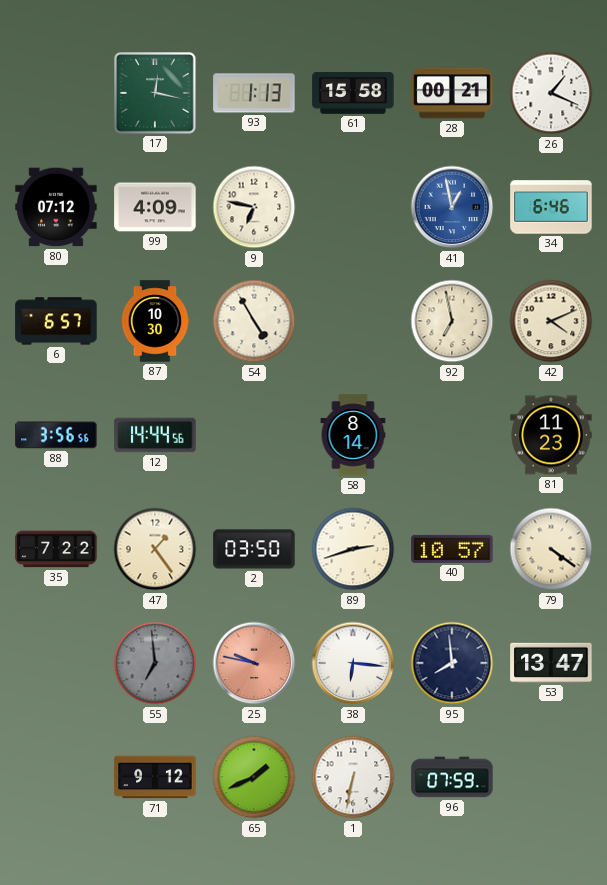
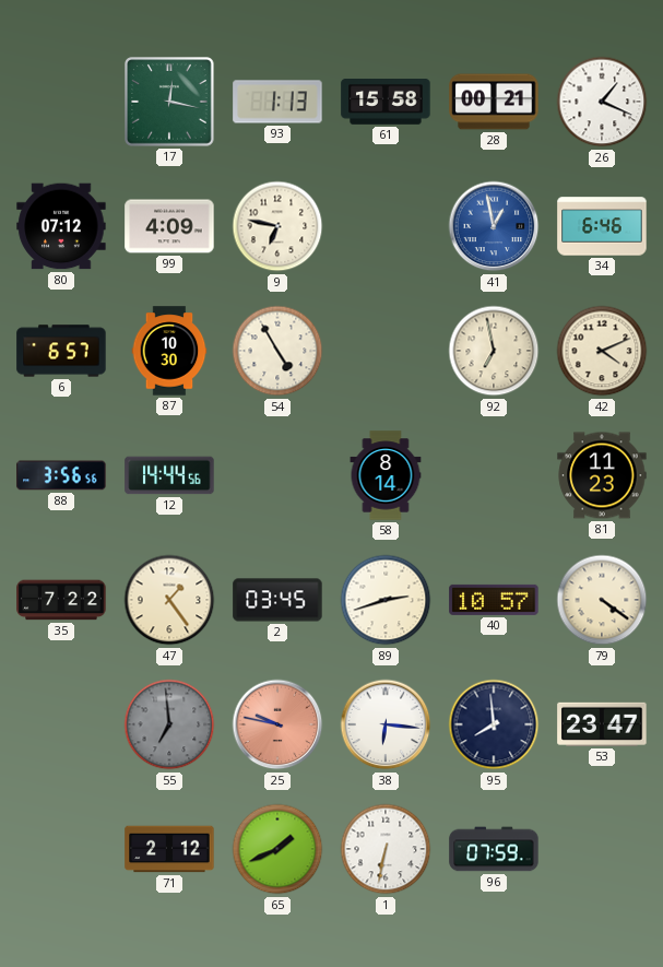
2: 03:50 -> 03:45
53: 13:47 -> 23:47
71: 9:12 -> 2:12
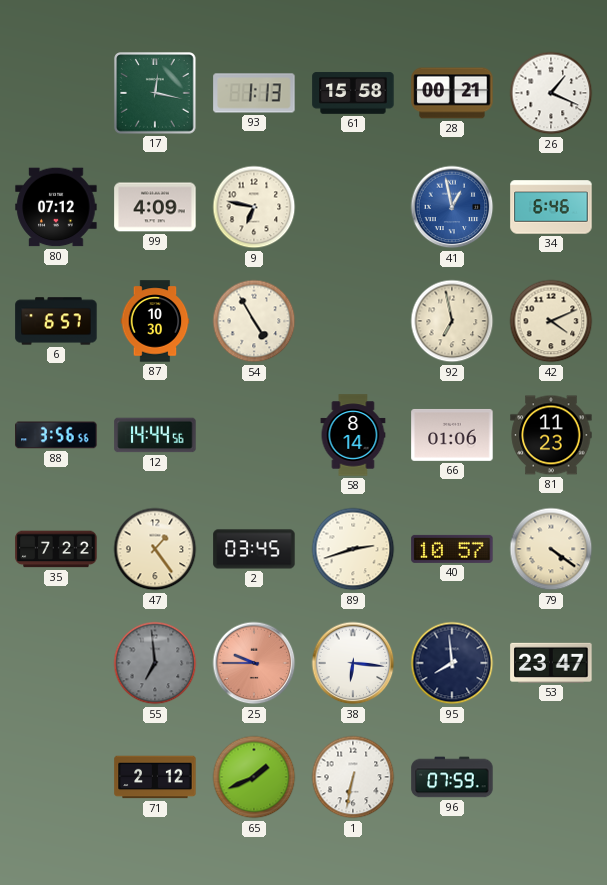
66: none -> 01:06
25: 9:47 -> 9:45
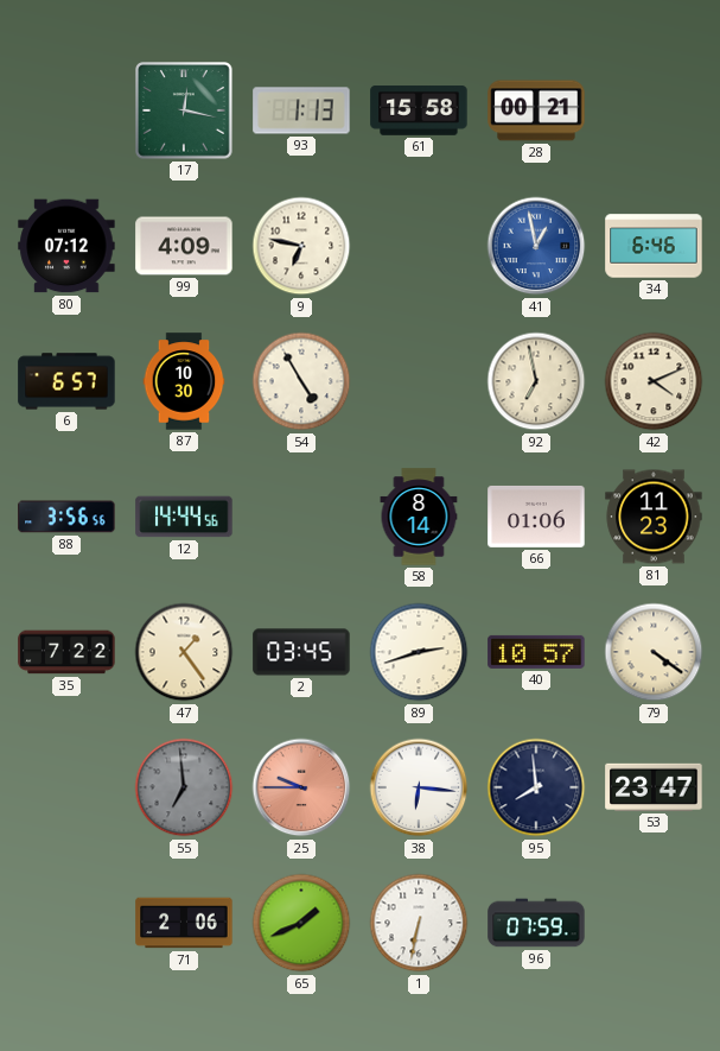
26: 1:19 -> none
71: 2:12 -> 2:06
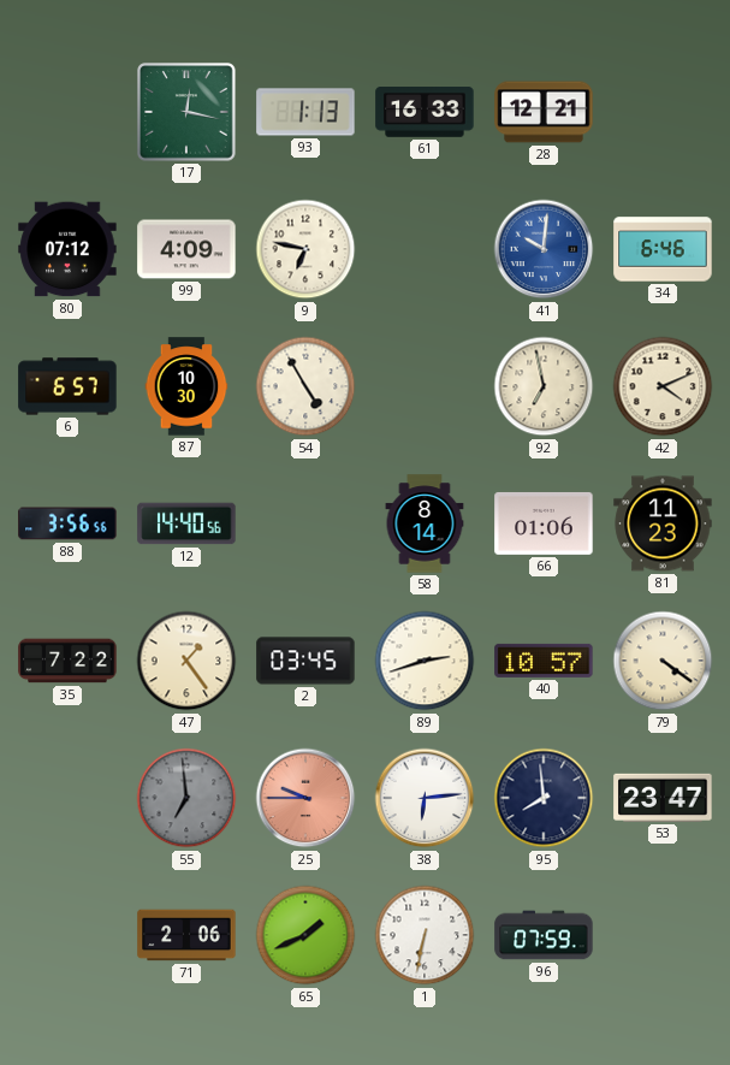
61: 15:58 -> 16:33
28: 00:21 -> 12:21
41: 12:58 -> 10:01
12: 14:44 -> 14:40
38: 6:16 -> 6:14
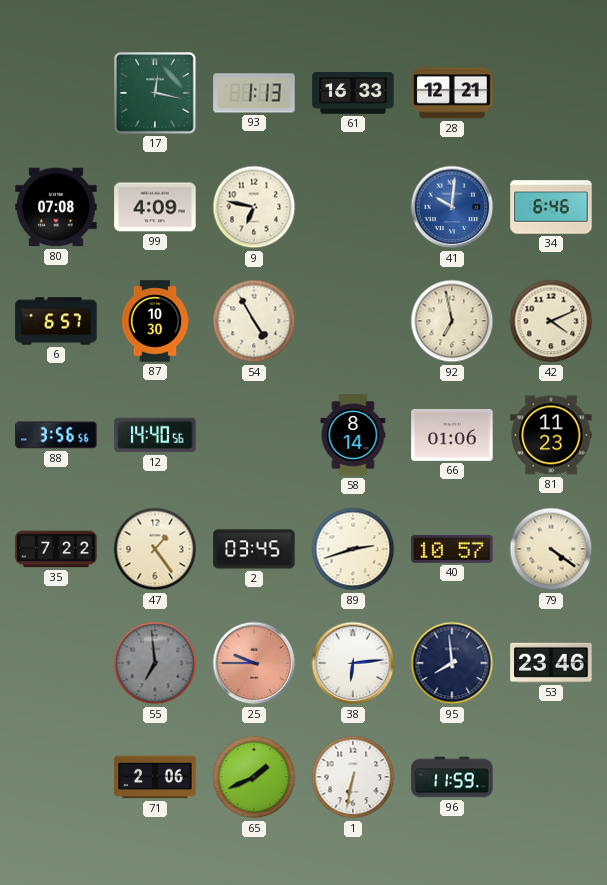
80: 07:12 -> 07:08
53: 23:47 -> 23:46
96: 07:59 -> 11:59
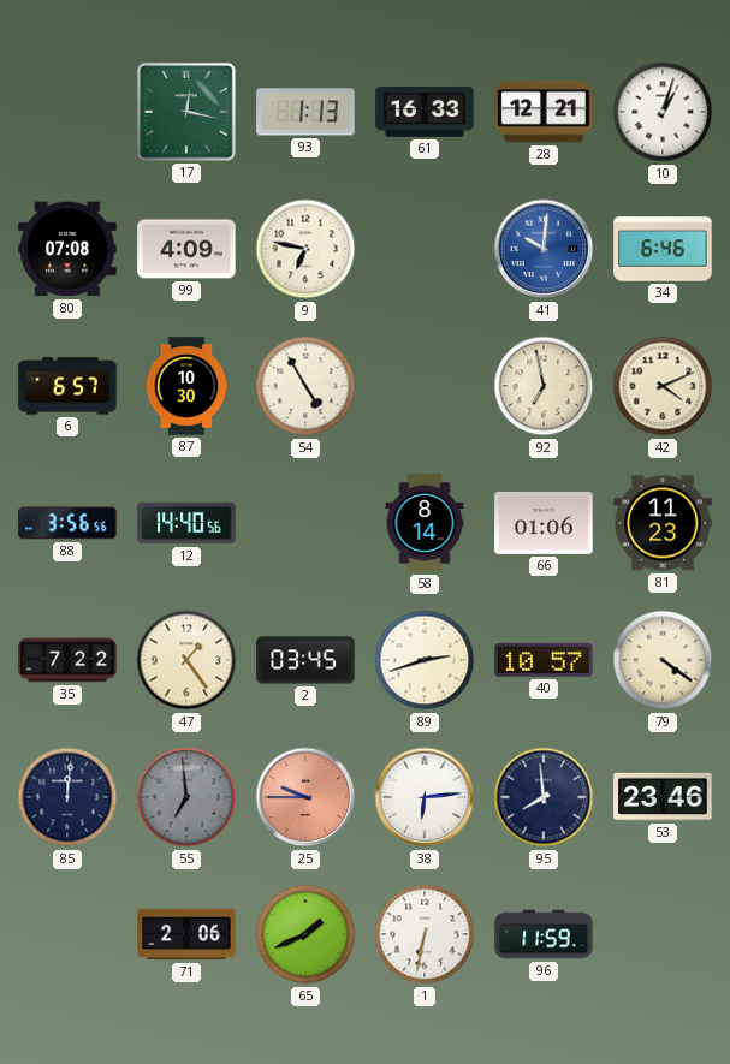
10: none -> 1:03
85: none -> 12:01
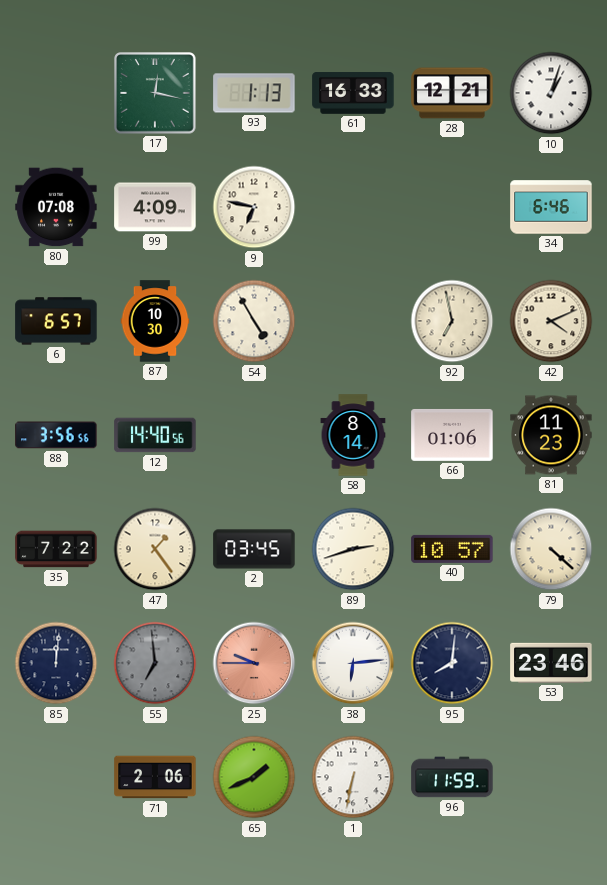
41: 10:01 -> none
79: 4:21 -> 4:22
95: 7:59 -> 8:01
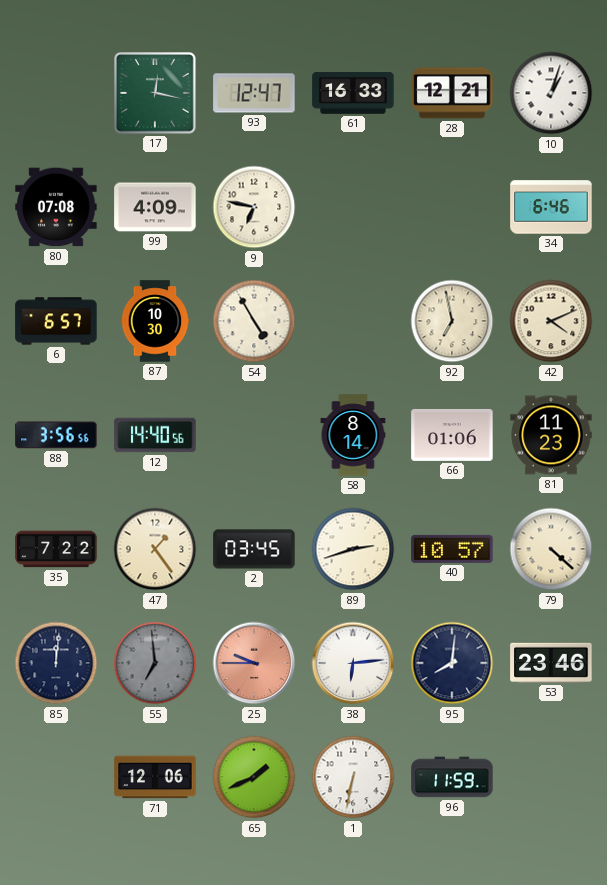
93: 1:13 -> 12:47
71: 2:06 -> 12:06
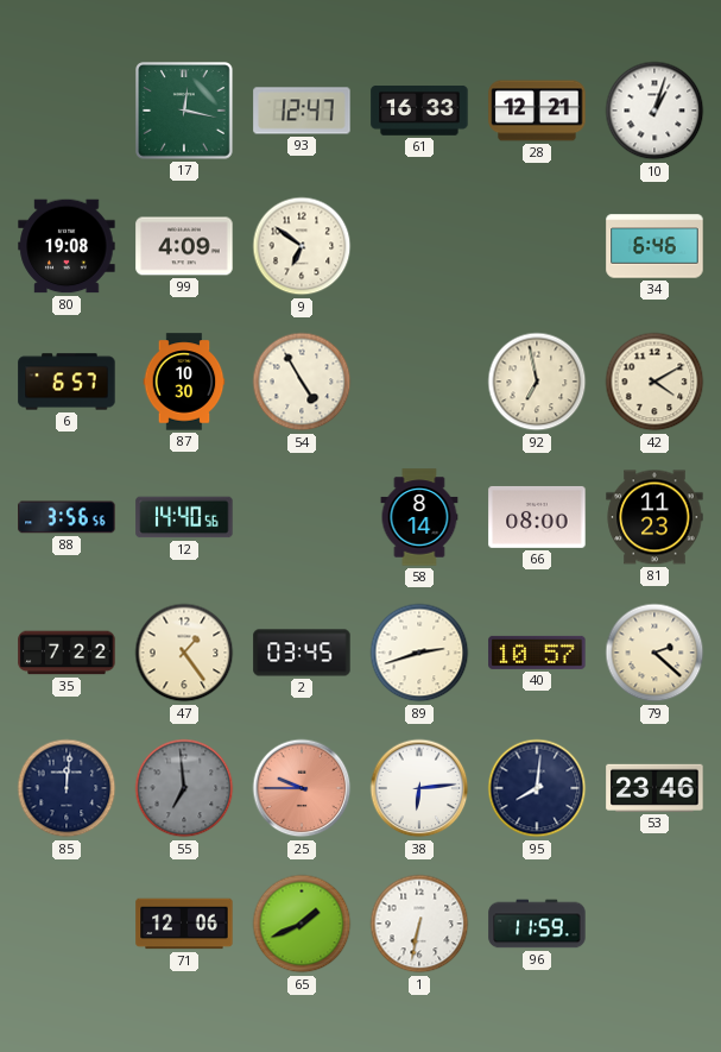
80: 07:08 -> 19:08
9: 6:47 -> 6:51
42: 4:11 -> 4:10
66: 01:06 -> 08:00
79: 4:22 -> 2:22
